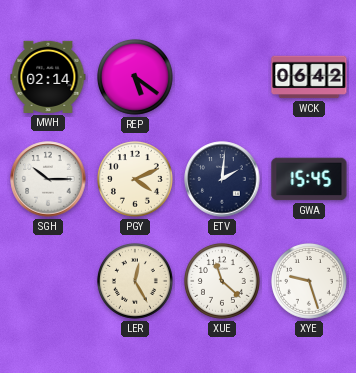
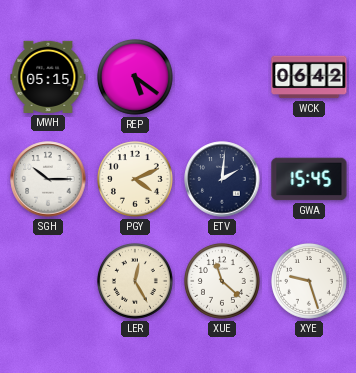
MWH: 02:14 -> 05:15
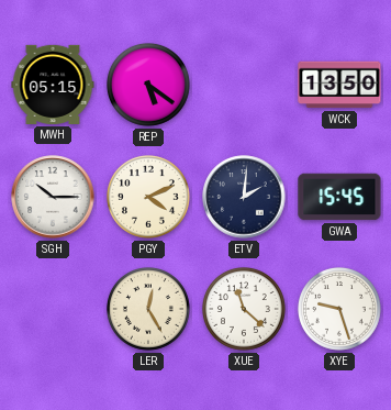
WCK: 06:42 -> 13:50
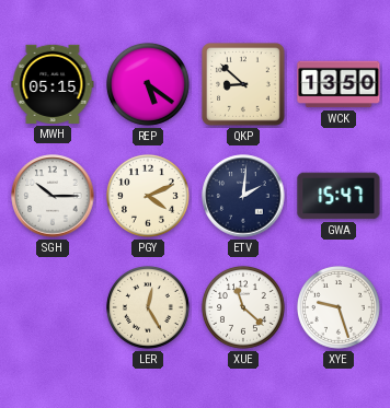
QKP: none -> 8:52
GWA: 15:45 -> 15:47
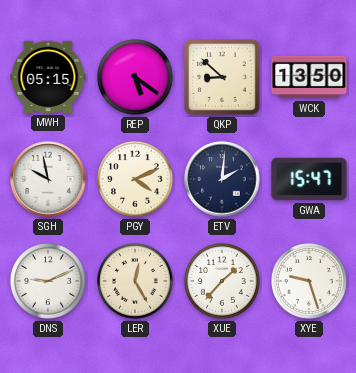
SGH: 10:15 -> 9:58
DNS: none -> 9:11
XUE: 11:22 -> 1:37
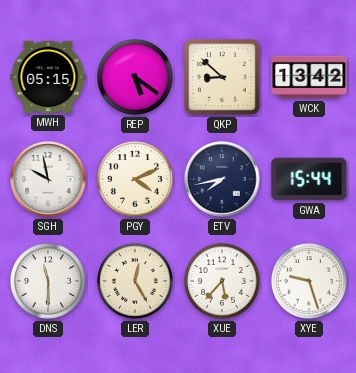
WCK: 13:50 -> 13:42
ETV: 2:01 -> 7:43
GWA: 15:47 -> 15:44
DNS: 9:11 -> 11:30
XUE: 1:37 -> 5:37
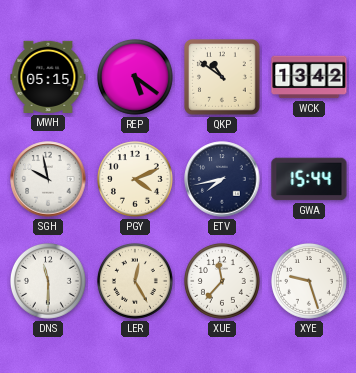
QKP: 8:52 -> 10:51
XUE: 5:37 -> 11:37
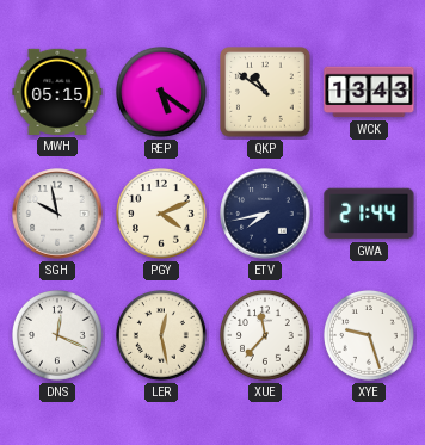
WCK: 13:42 -> 13:43
GWA: 15:44 -> 21:44
DNS: 11:30 -> 12:19
LER: 12:25 -> 12:28
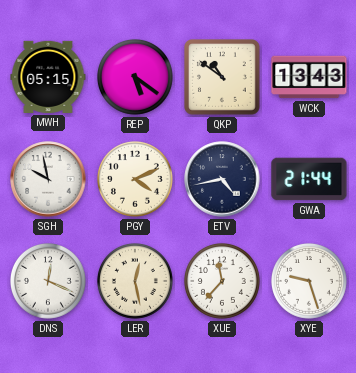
ETV: 7:43 -> 4:43
